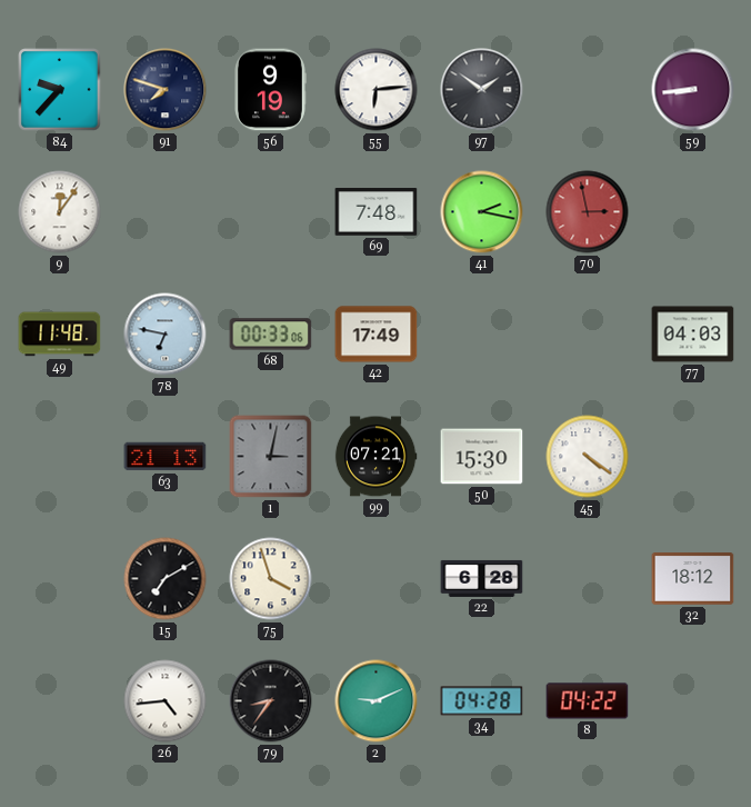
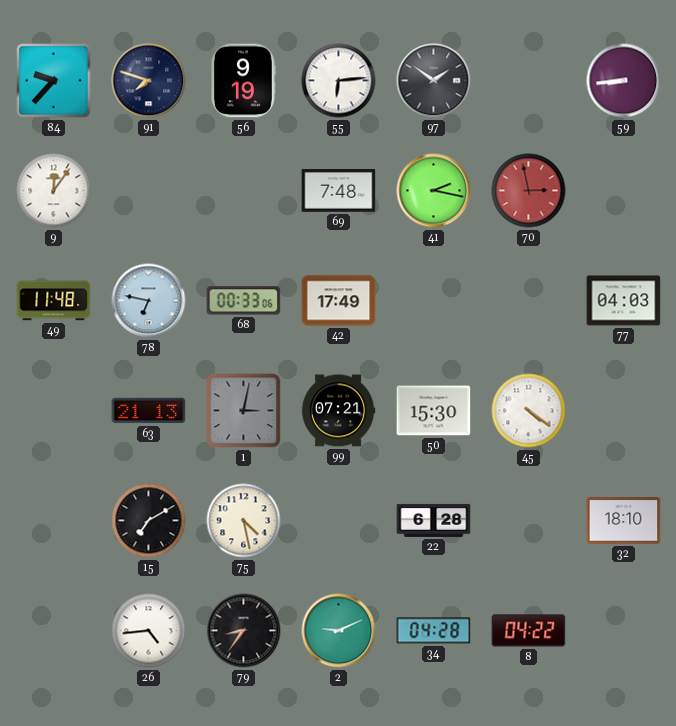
75: 3:57 -> 4:28
32: 18:12 -> 18:10
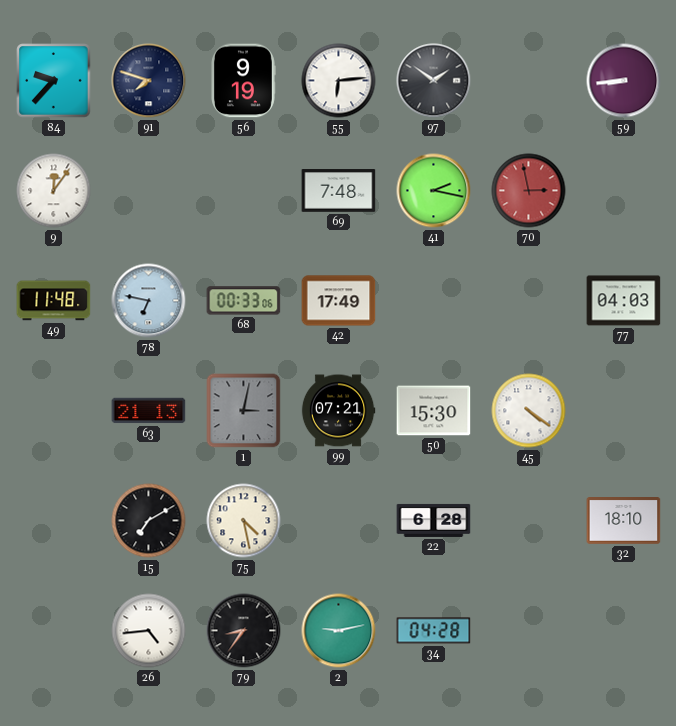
2: 9:11 -> 9:13
8: 04:22 -> none
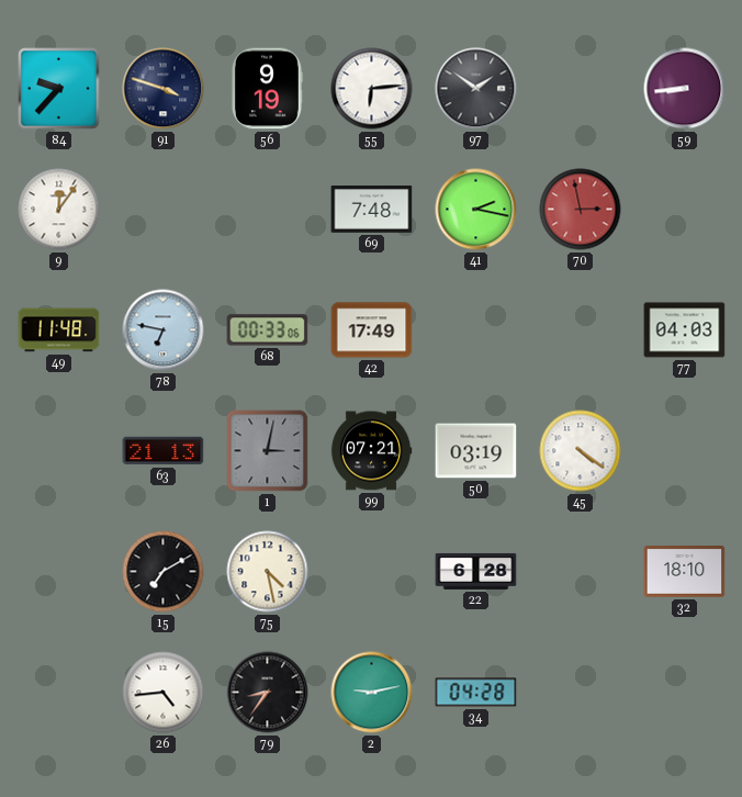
91: 7:48 -> 3:48
50: 15:30 -> 03:19
